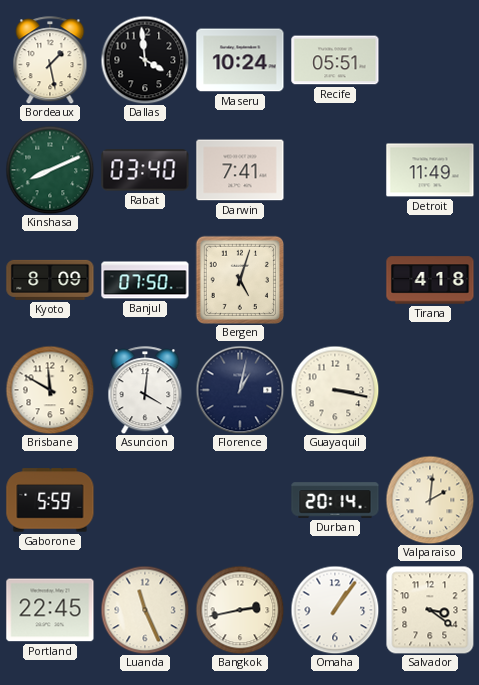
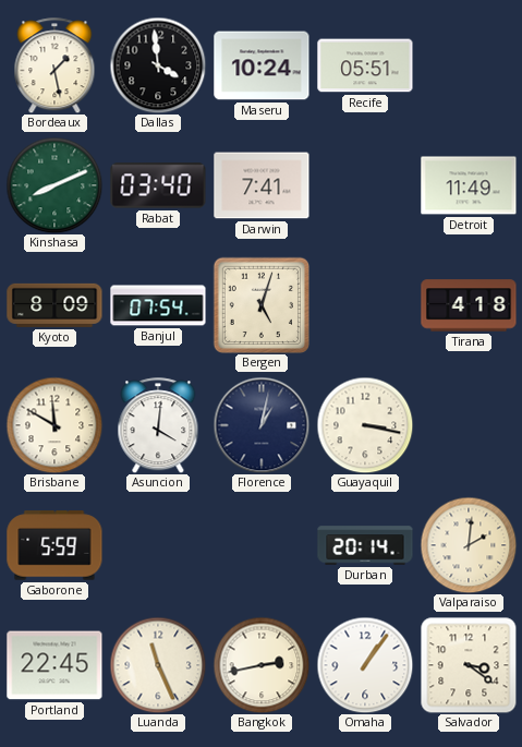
Banjul: 07:50 -> 07:54
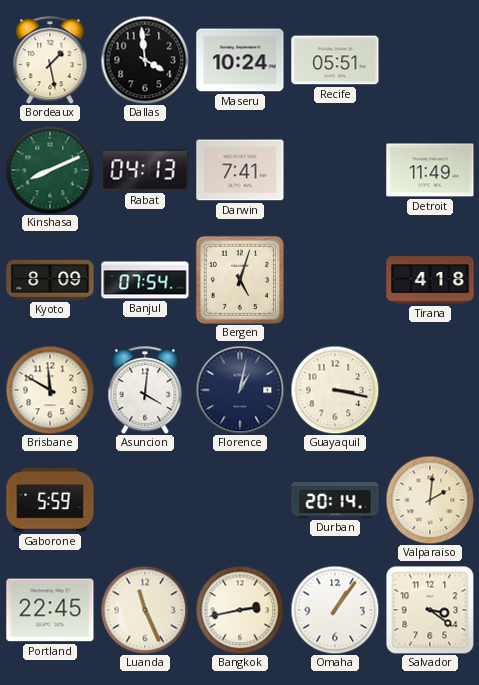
Rabat: 03:40 -> 04:13
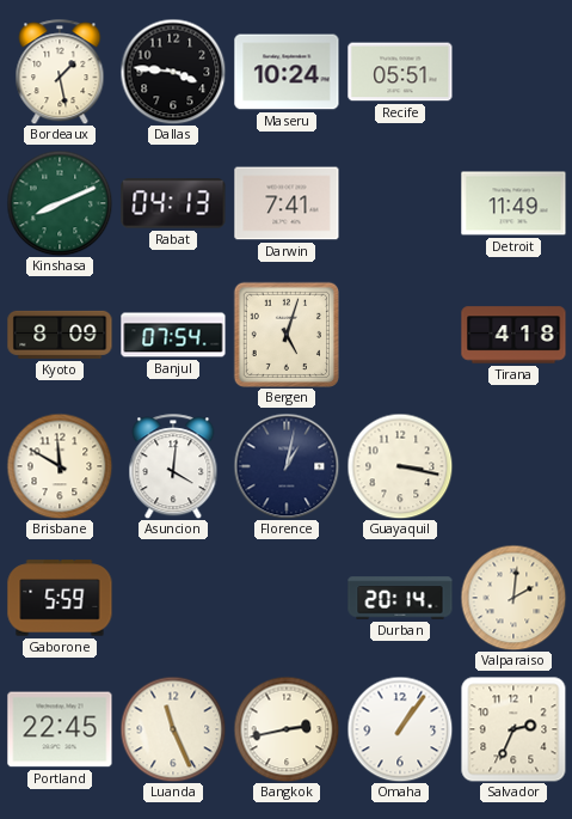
Dallas: 3:59 -> 3:46
Salvador: 3:21 -> 2:34
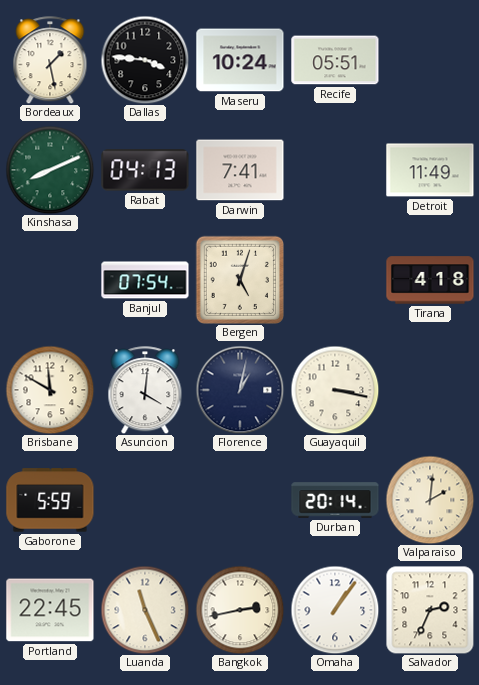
Kyoto: 8:09 -> none
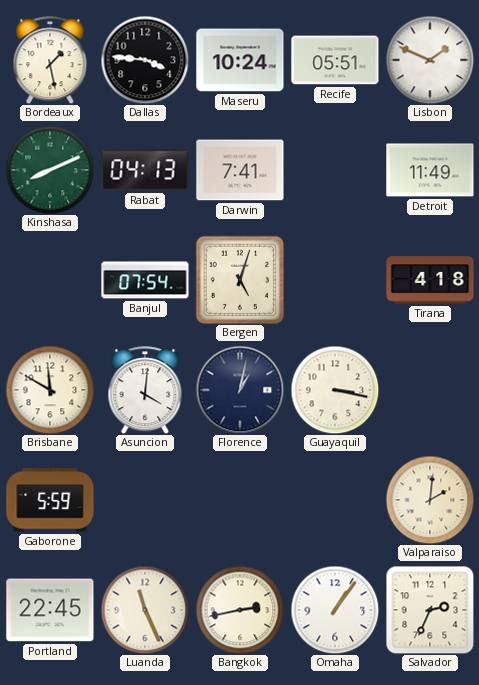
Lisbon: none -> 1:49
Durban: 20:14 -> none
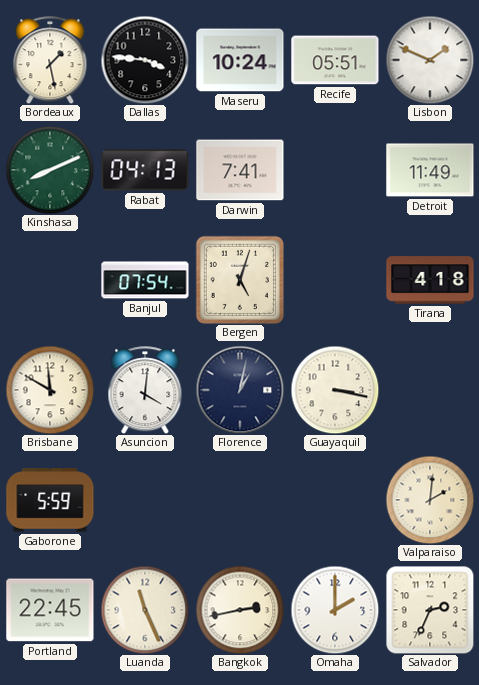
Omaha: 1:06 -> 2:00
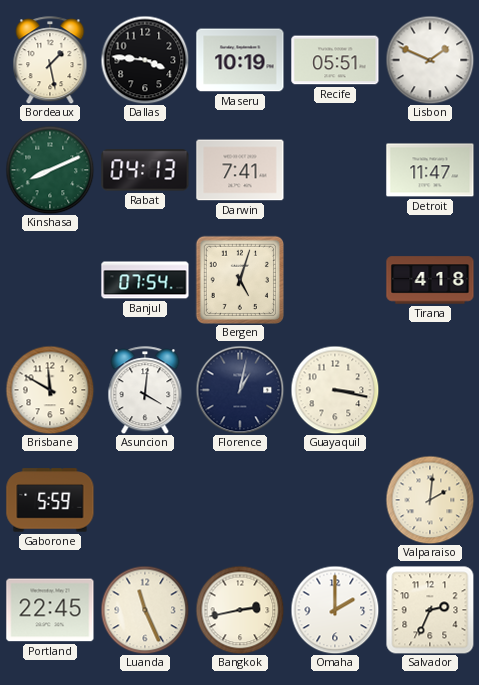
Maseru: 10:24 -> 10:19
Detroit: 11:49 -> 11:47
